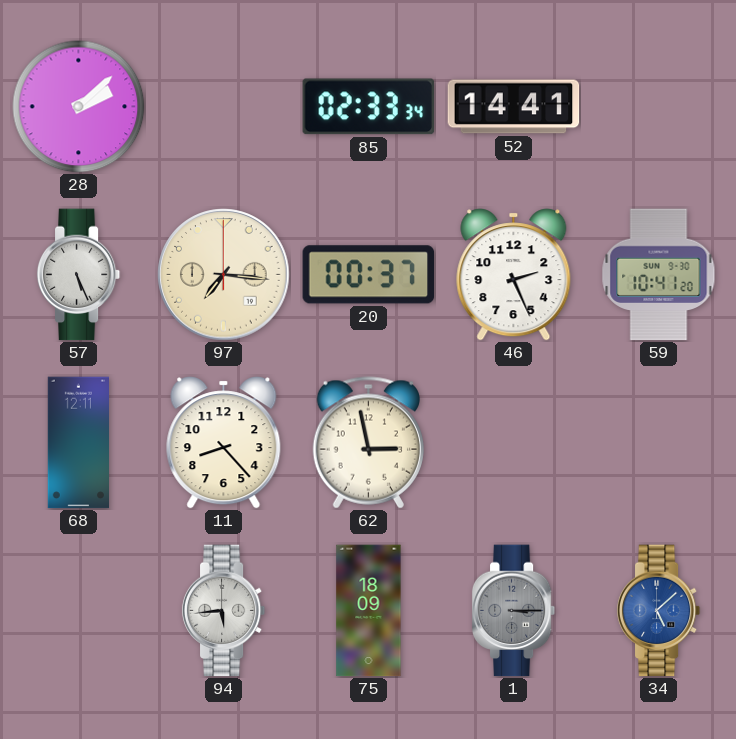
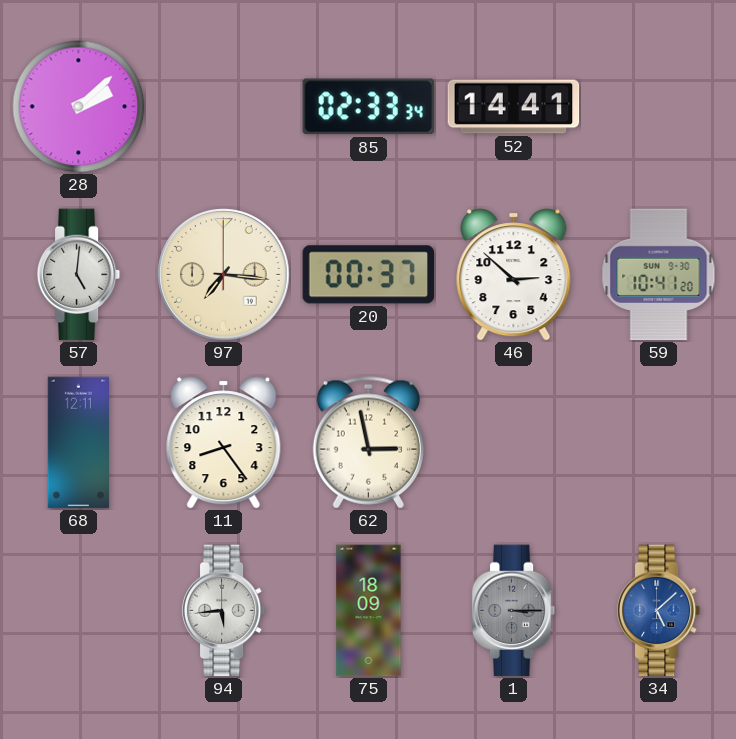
57: 5:26 -> 5:01
46: 2:26 -> 2:52
11: 8:23 -> 8:24
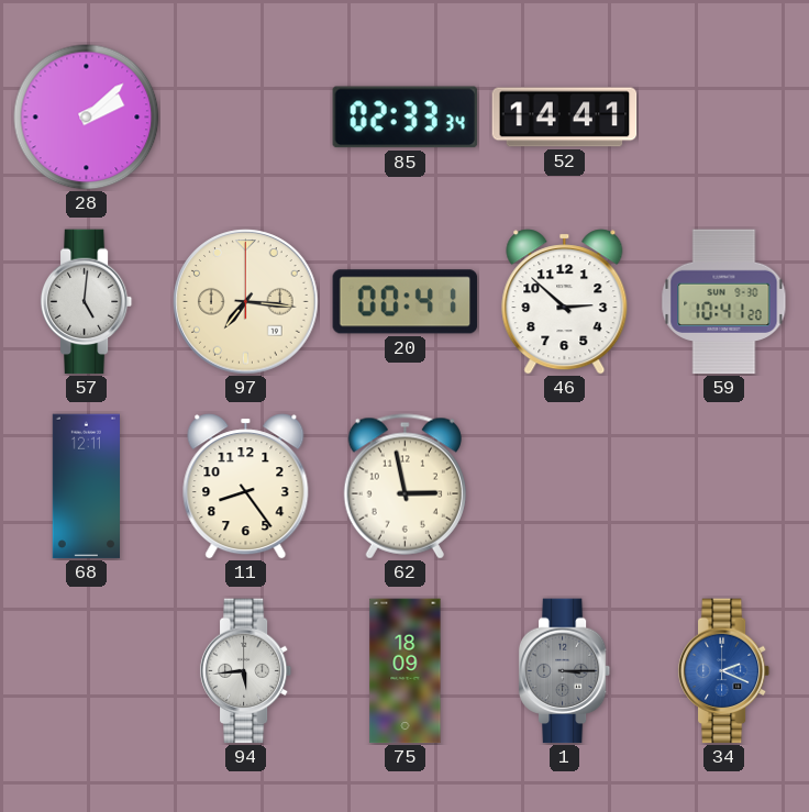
20: 00:37 -> 00:41
34: 5:08 -> 2:19
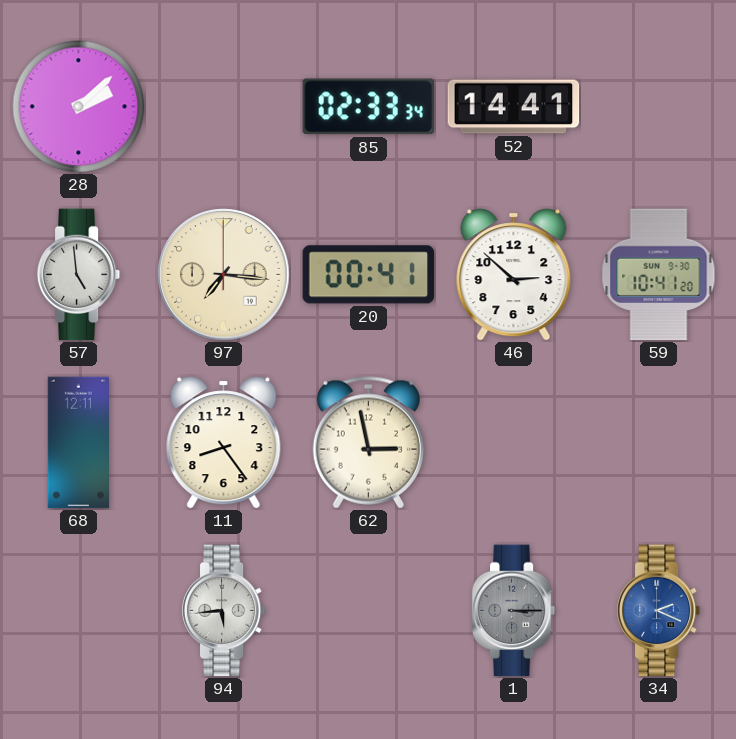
57: 5:01 -> 4:59
75: 18:09 -> none
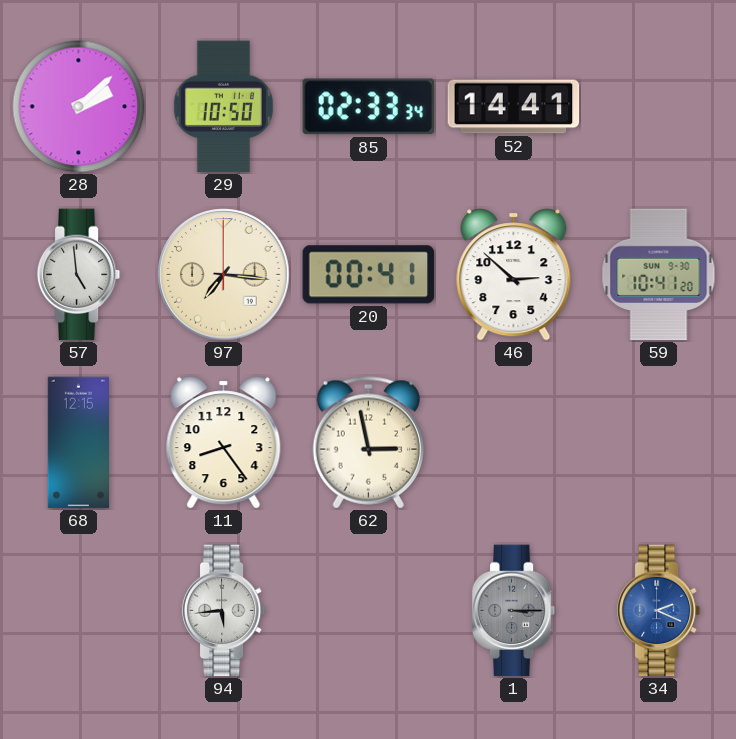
29: none -> 10:50
68: 12:11 -> 12:15
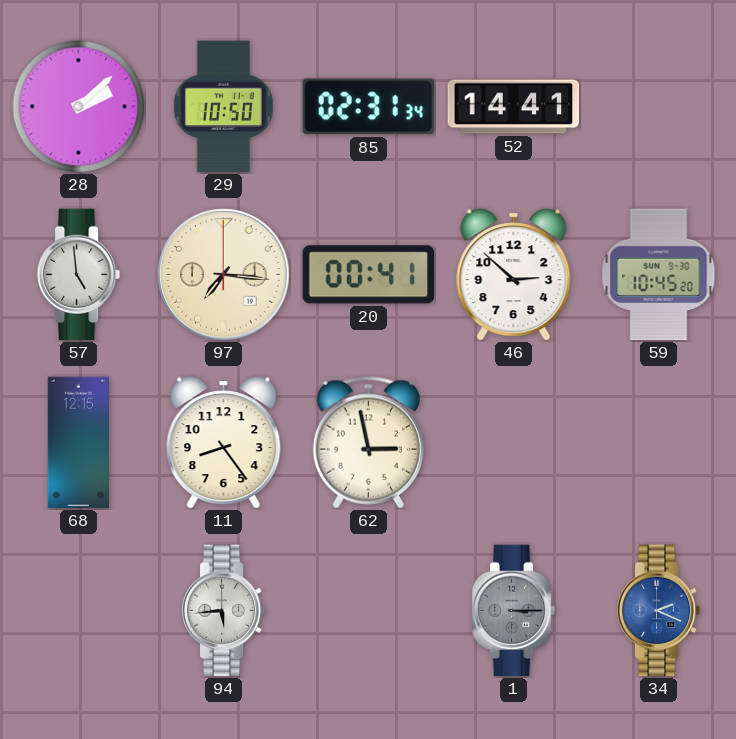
85: 02:33 -> 02:31
59: 10:41 -> 10:45
